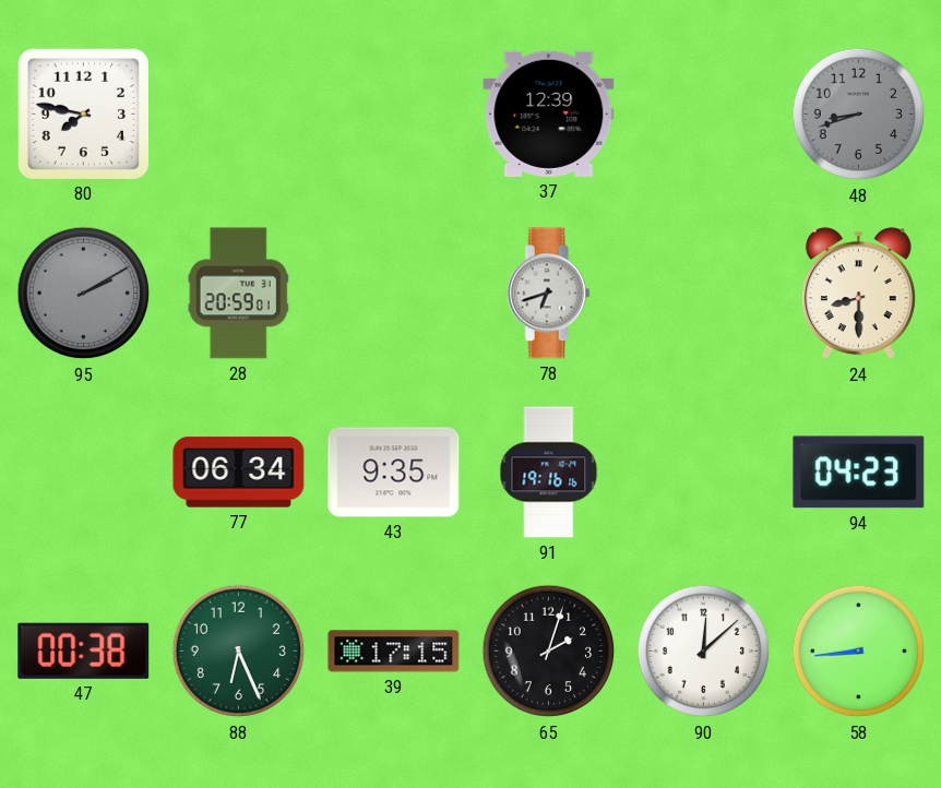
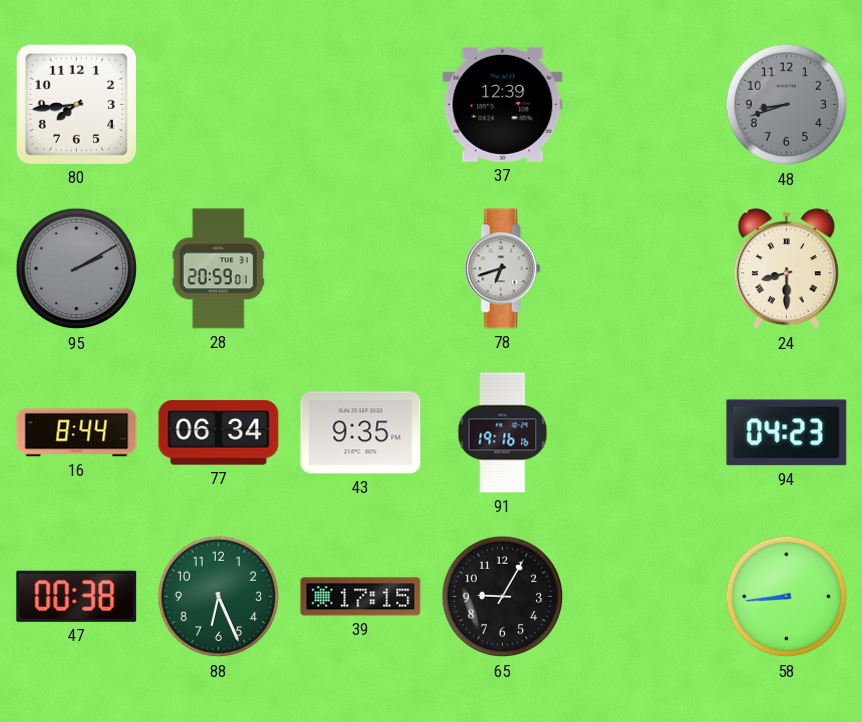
80: 7:47 -> 7:44
16: none -> 8:44
65: 2:03 -> 9:05
90: 12:08 -> none
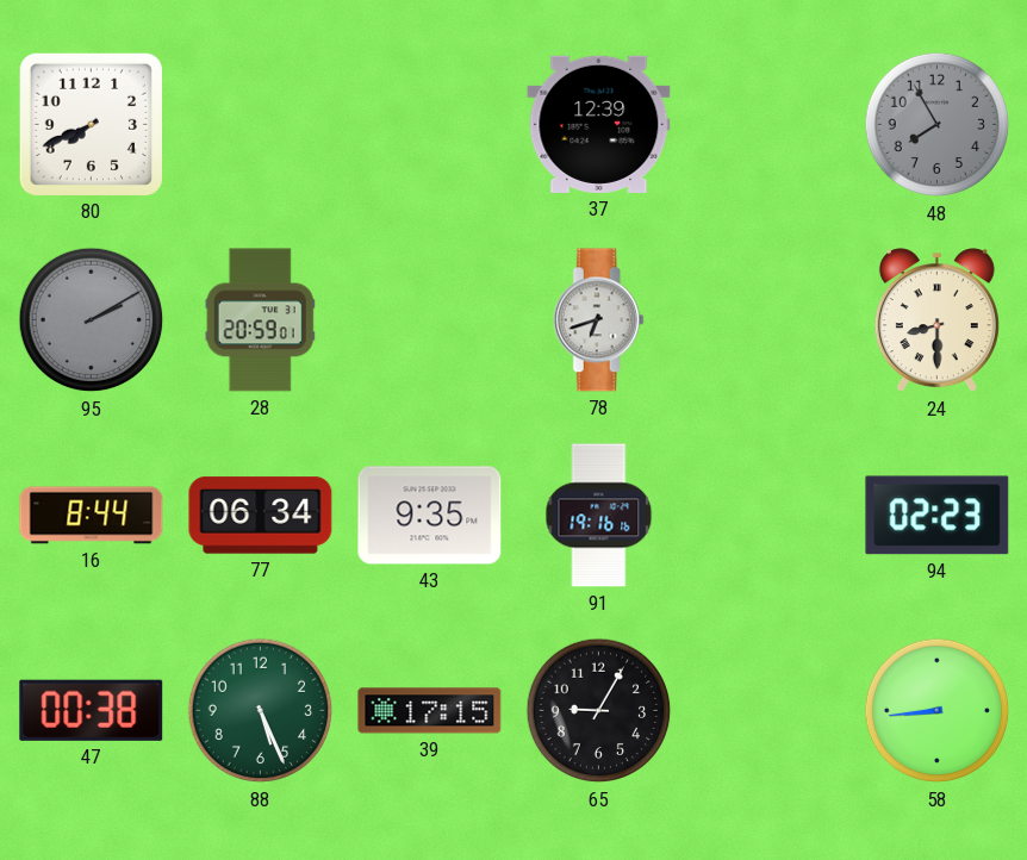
80: 7:44 -> 7:41
48: 8:42 -> 7:55
94: 04:23 -> 02:23
88: 6:26 -> 5:26
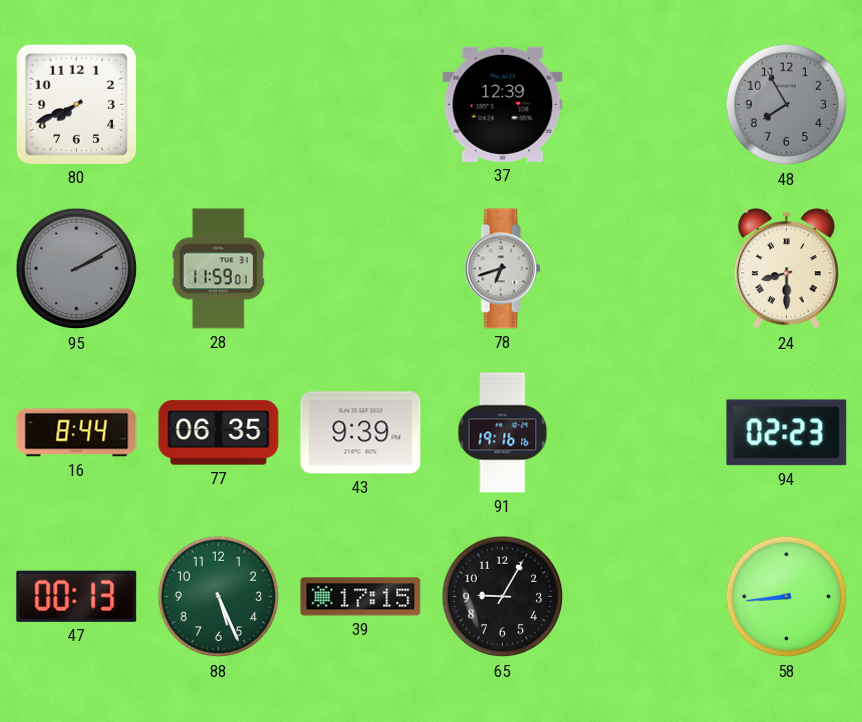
28: 20:59 -> 11:59
77: 06:34 -> 06:35
43: 9:35 -> 9:39
47: 00:38 -> 00:13
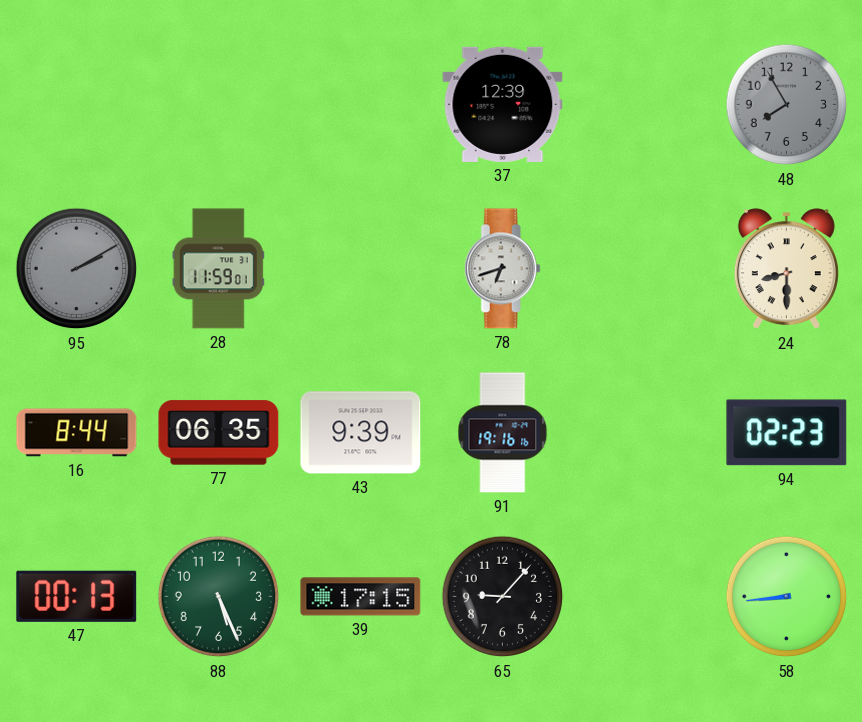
80: 7:41 -> none
65: 9:05 -> 9:07
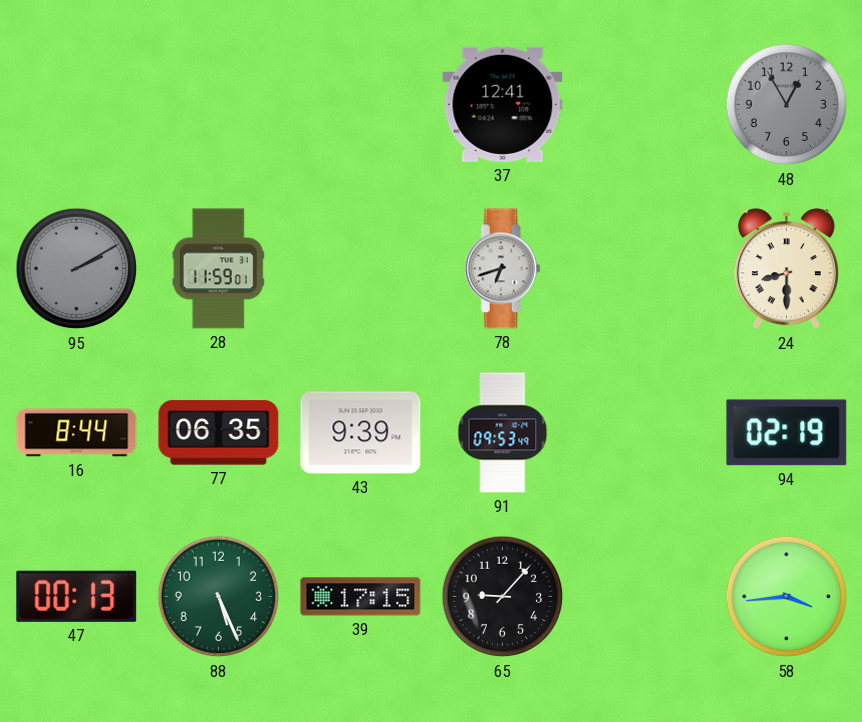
37: 12:39 -> 12:41
48: 7:55 -> 12:55
91: 19:16 -> 09:53
94: 02:23 -> 02:19
58: 8:44 -> 3:44
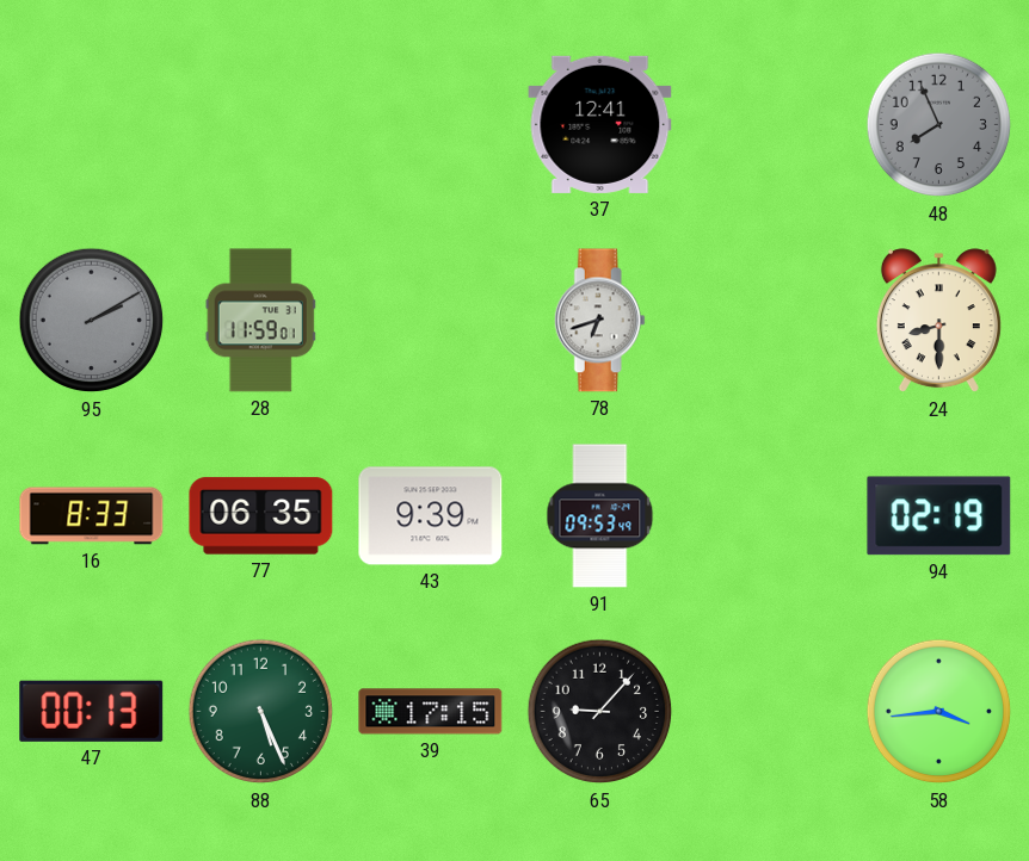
48: 12:55 -> 7:56
16: 8:44 -> 8:33
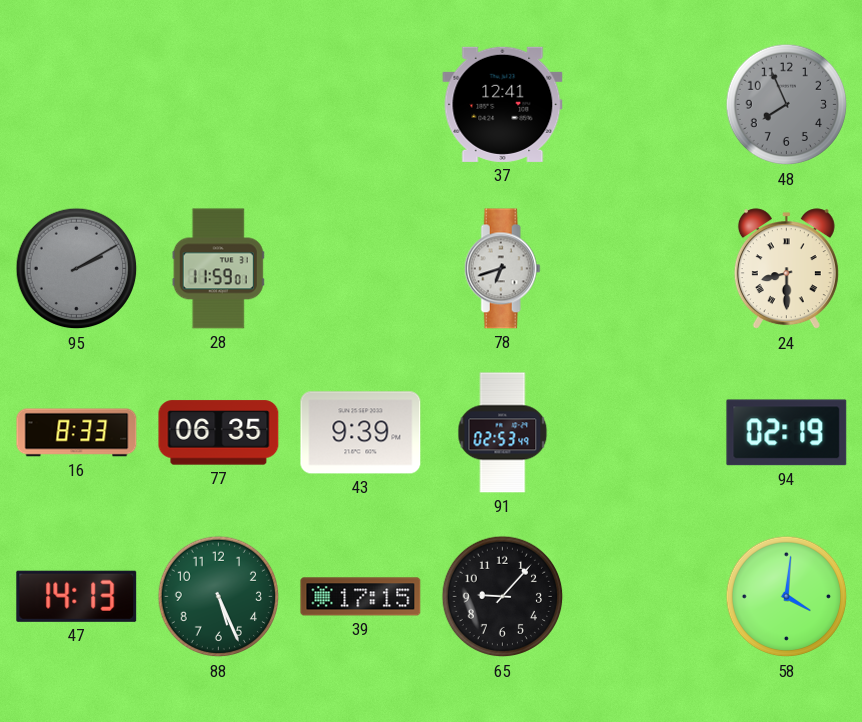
91: 09:53 -> 02:53
47: 00:13 -> 14:13
58: 3:44 -> 4:01
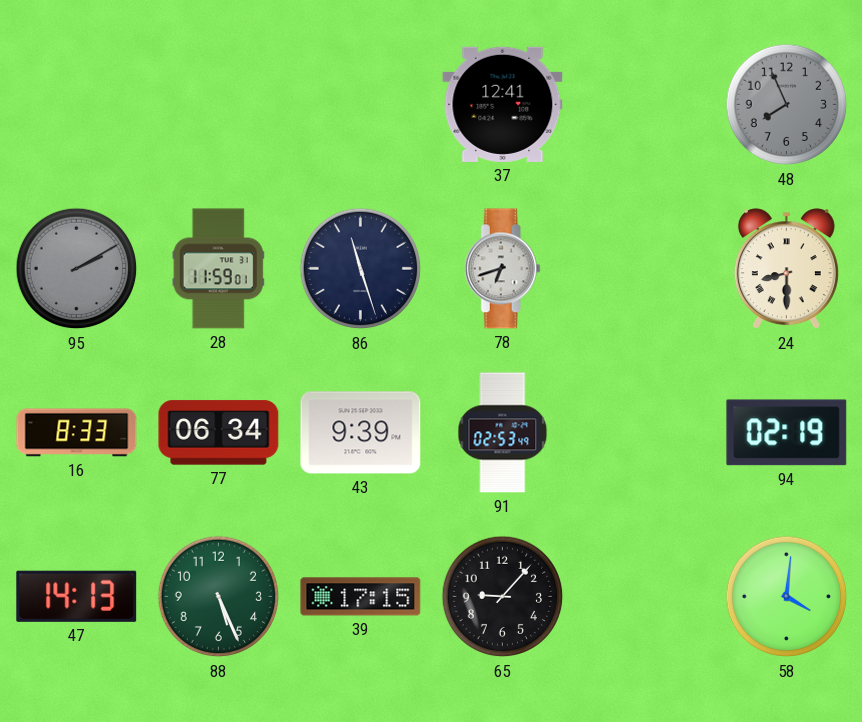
86: none -> 11:27
77: 06:35 -> 06:34
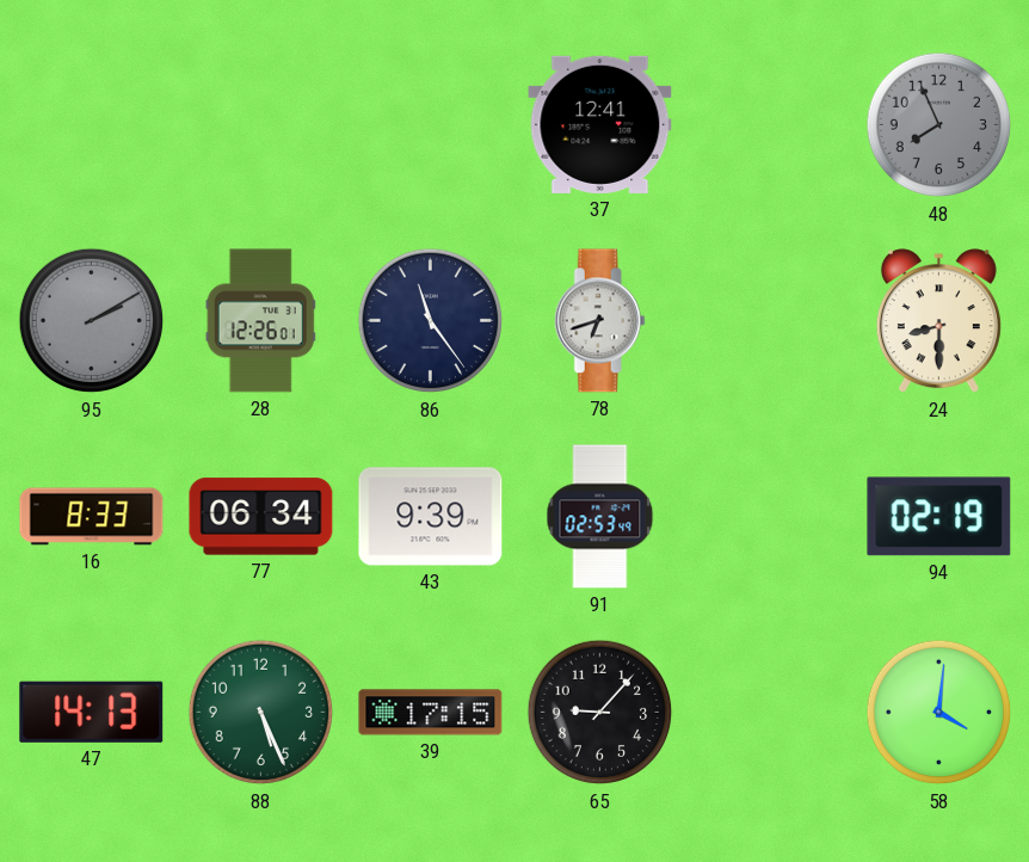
28: 11:59 -> 12:26
86: 11:27 -> 11:24
